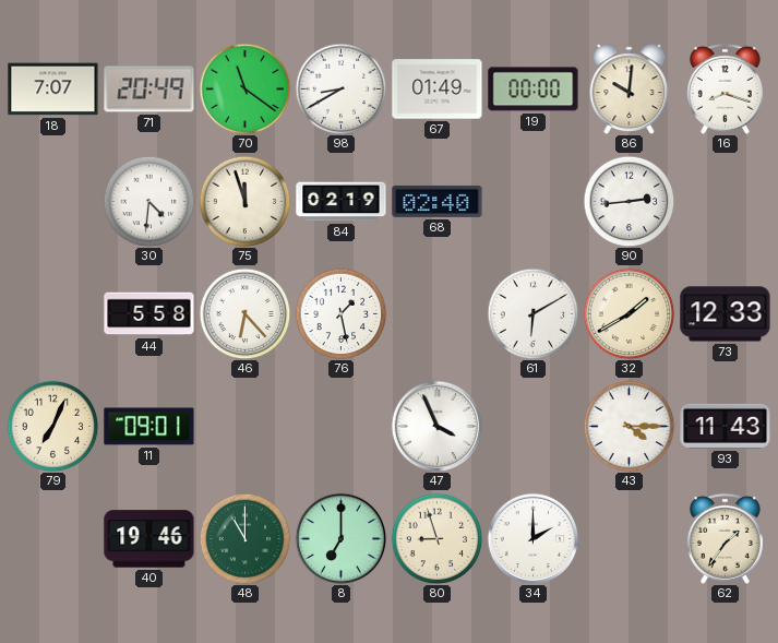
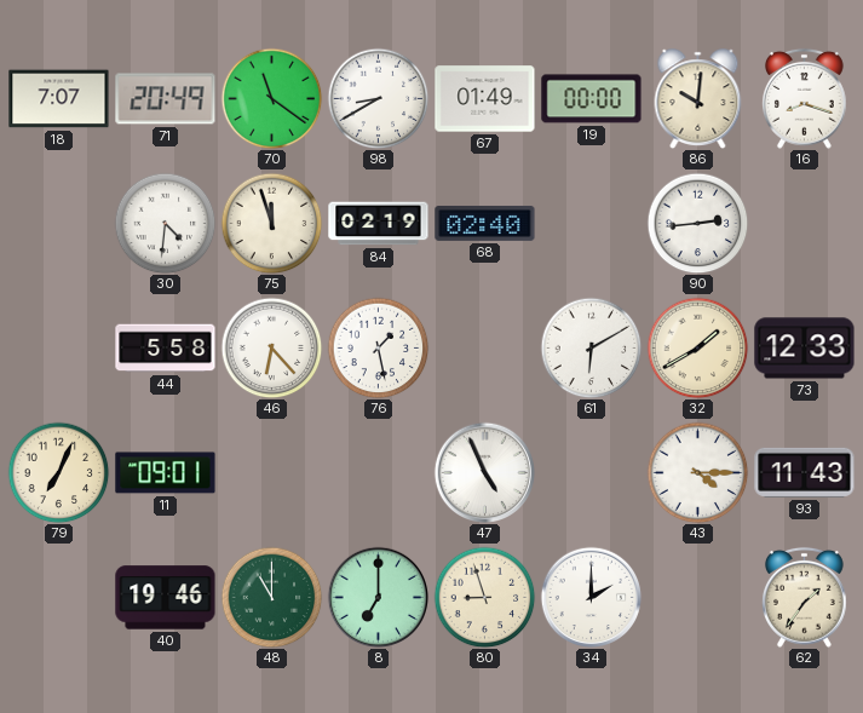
47: 3:56 -> 4:56
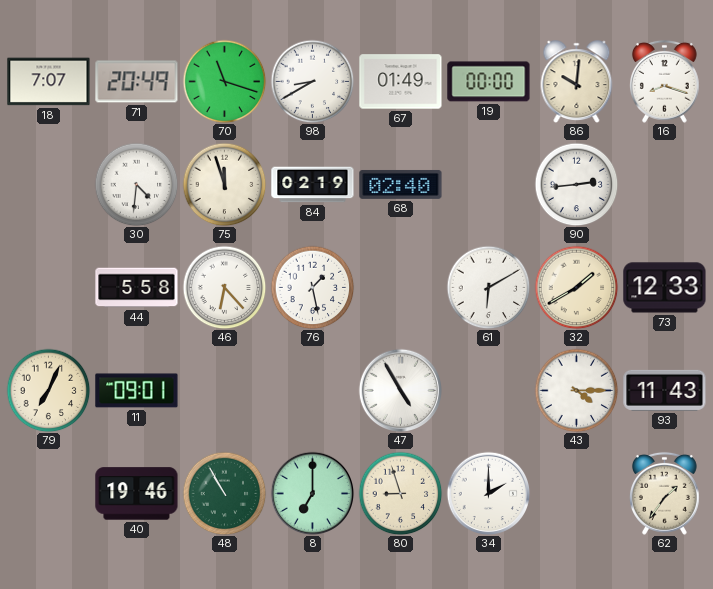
70: 11:21 -> 11:18
47: 4:56 -> 4:55
48: 11:00 -> 10:55
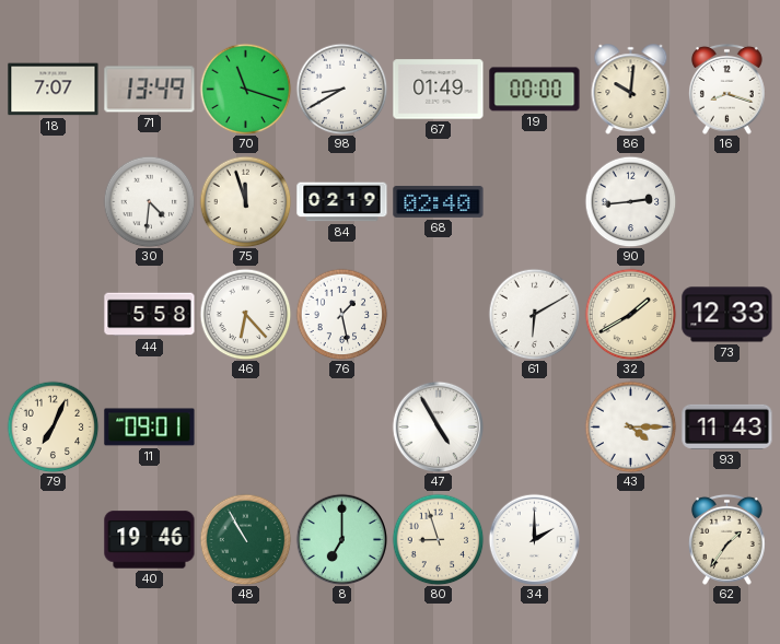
71: 20:49 -> 13:49
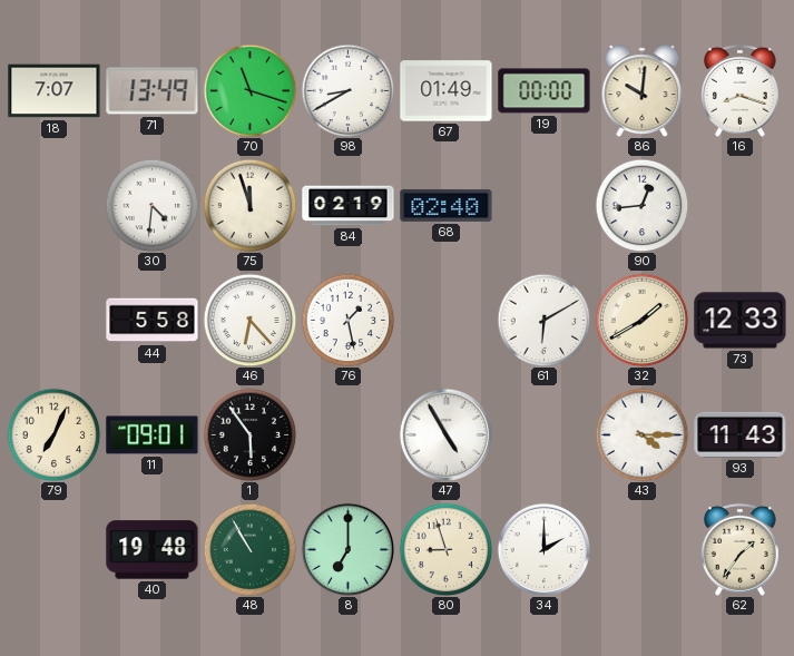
90: 2:44 -> 12:44
1: none -> 5:54
40: 19:46 -> 19:48
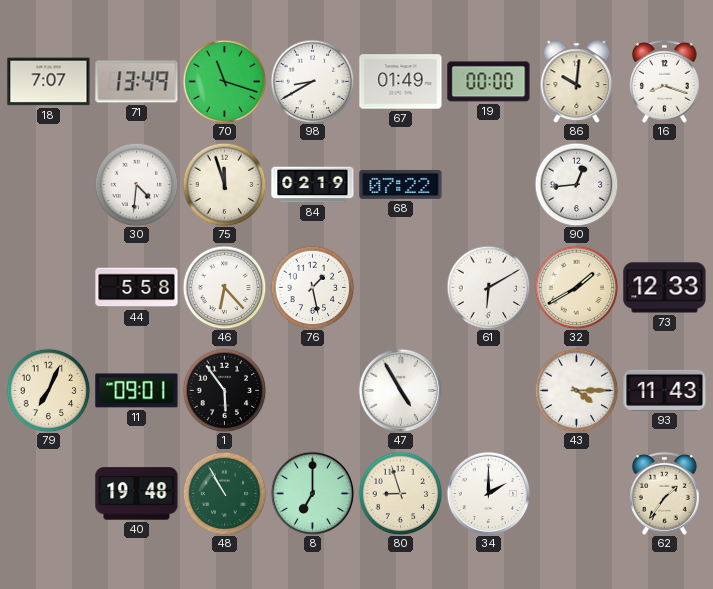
68: 02:40 -> 07:22
